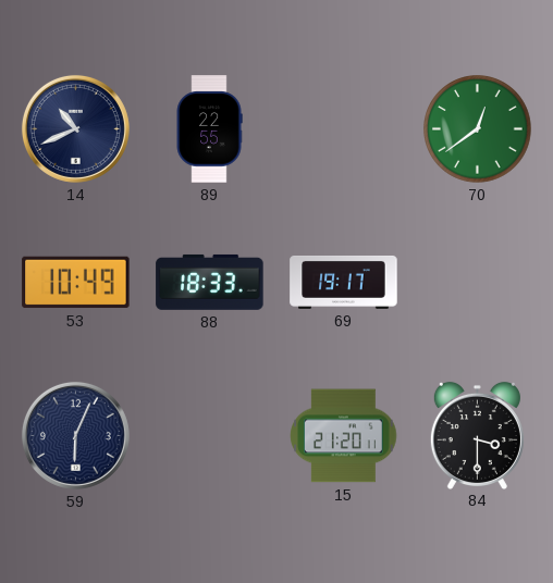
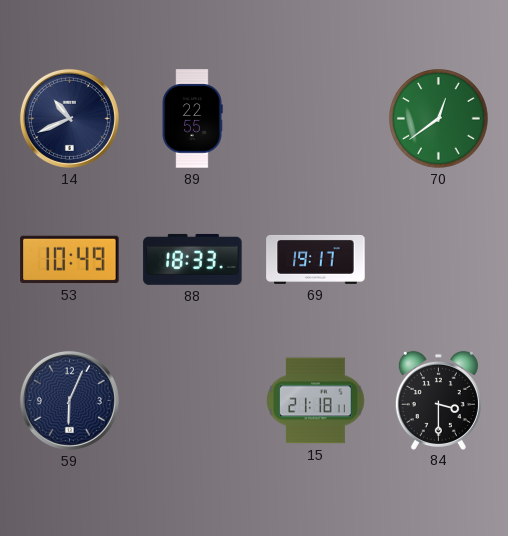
15: 21:20 -> 21:18
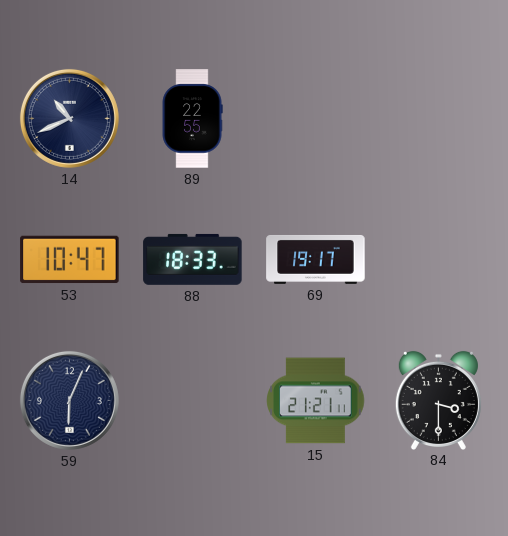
70: 12:39 -> none
53: 10:49 -> 10:47
15: 21:18 -> 21:21
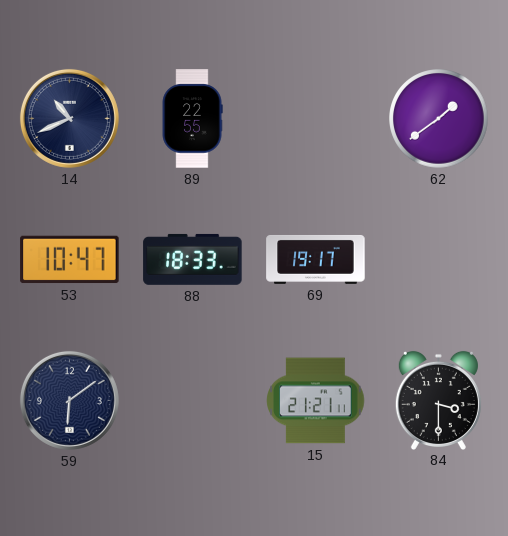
62: none -> 1:39
59: 6:04 -> 6:09
